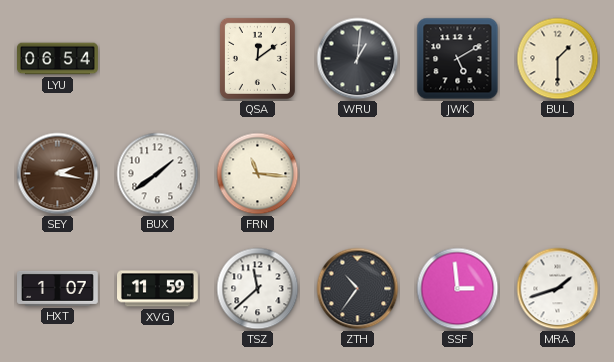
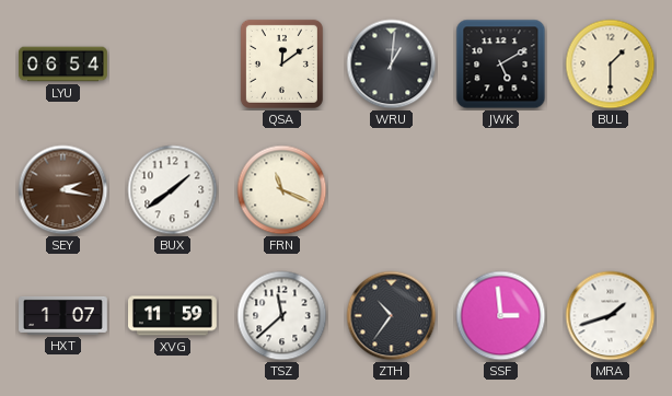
FRN: 11:16 -> 11:19
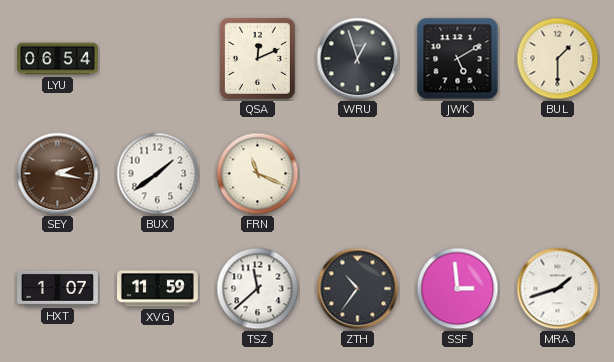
QSA: 12:09 -> 12:11
WRU: 1:01 -> 12:57
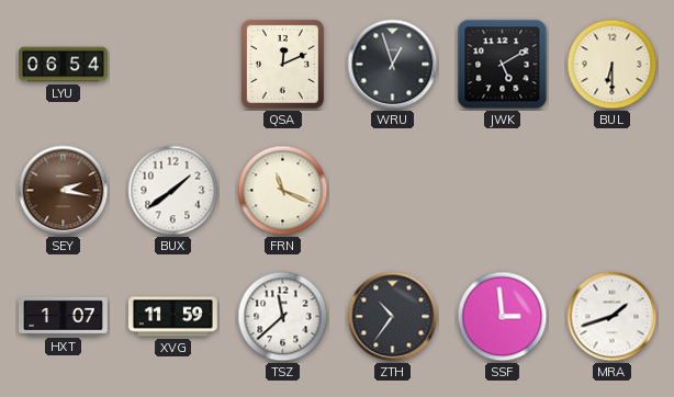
BUL: 1:30 -> 6:30
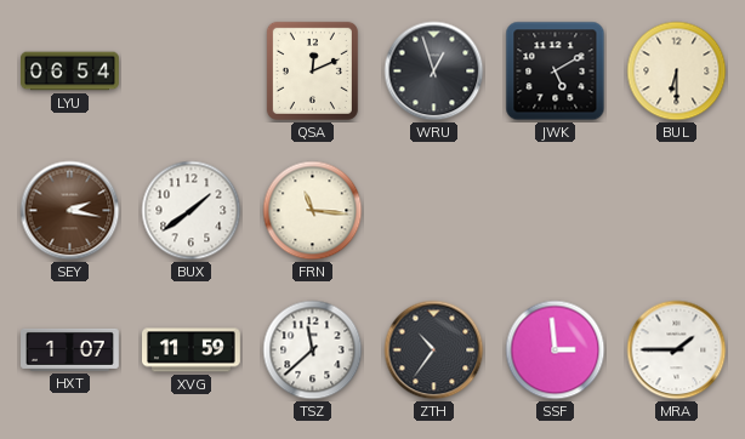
FRN: 11:19 -> 11:16
MRA: 1:42 -> 1:45
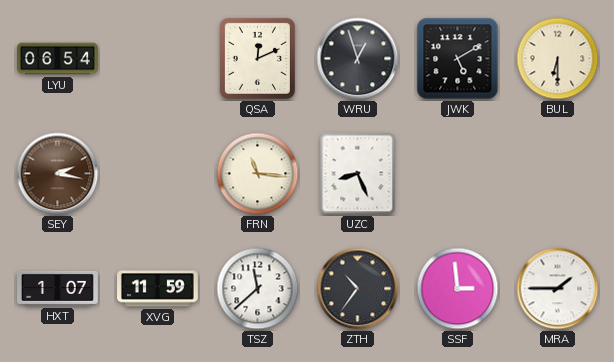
BUX: 1:39 -> none
UZC: none -> 8:26
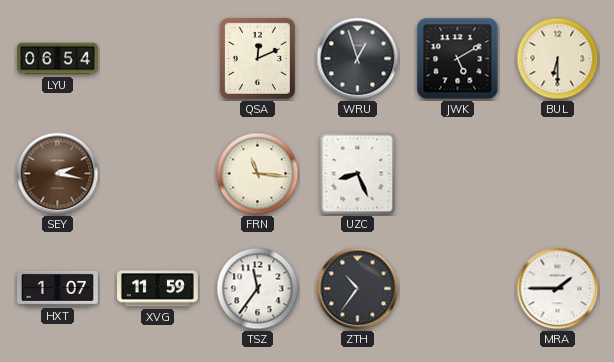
TSZ: 11:38 -> 11:36
SSF: 2:59 -> none
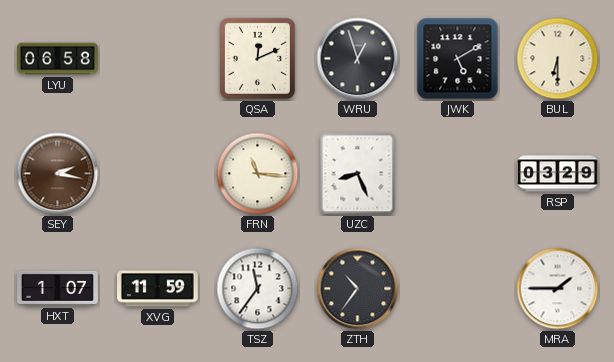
LYU: 06:54 -> 06:58
RSP: none -> 03:29
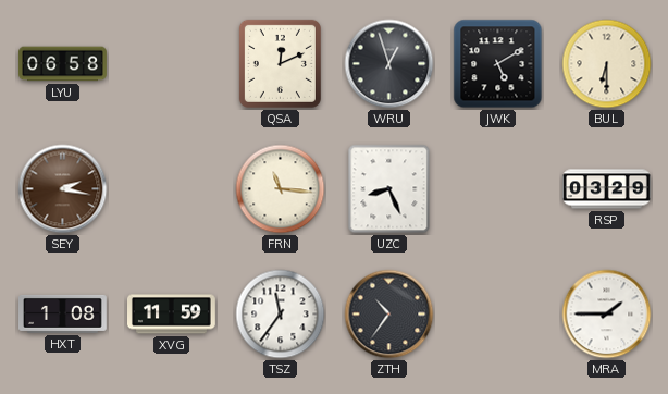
HXT: 1:07 -> 1:08
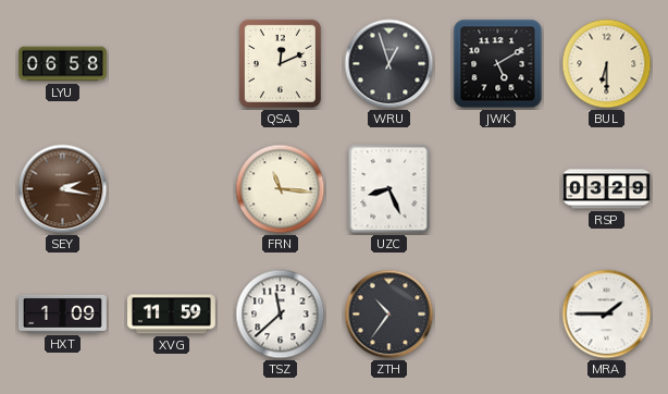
HXT: 1:08 -> 1:09
TSZ: 11:36 -> 11:38
